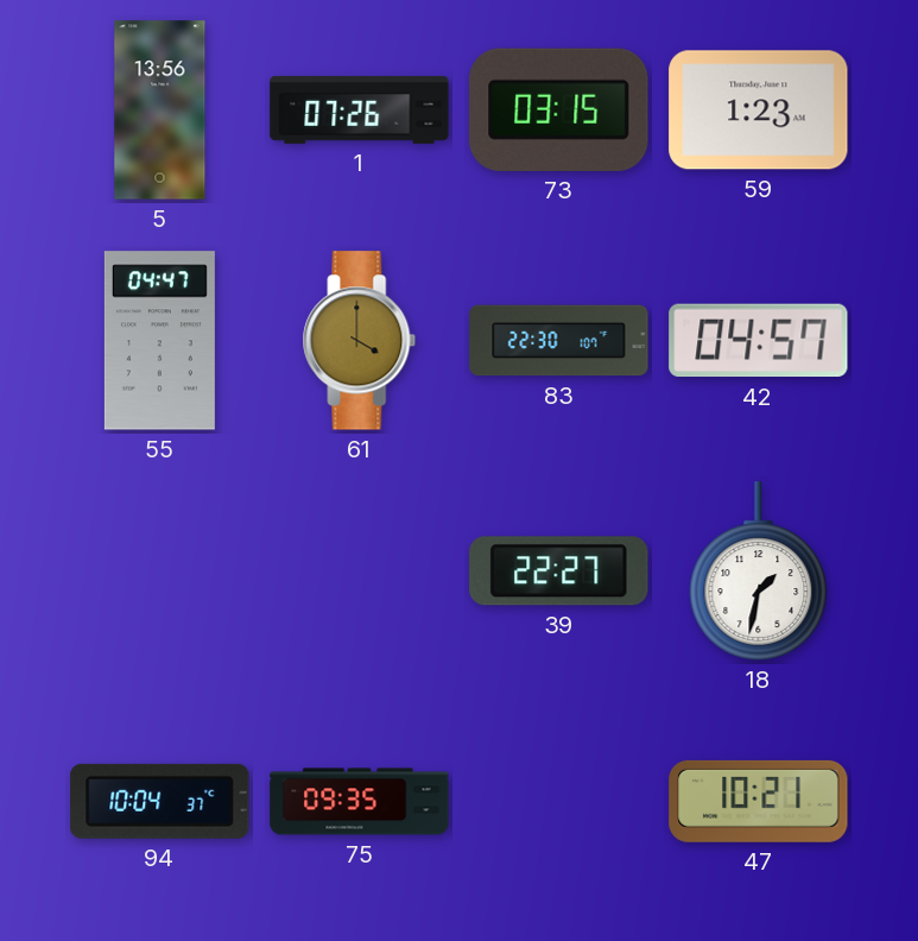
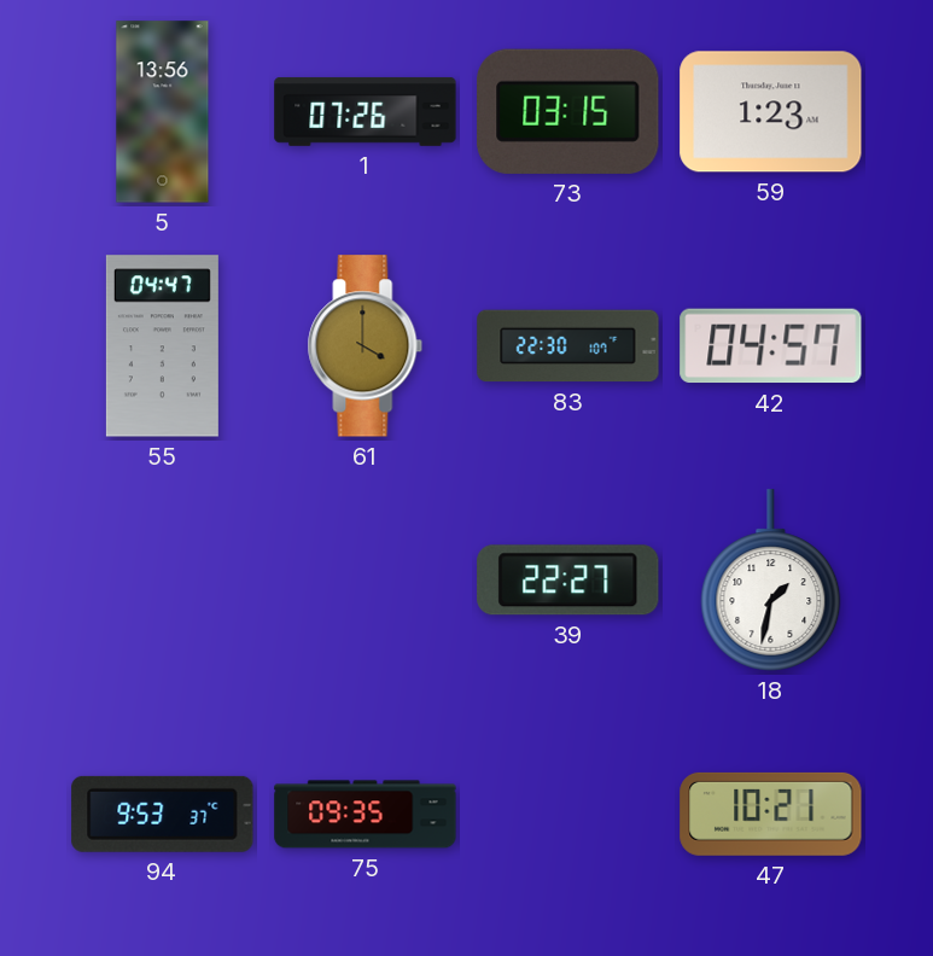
94: 10:04 -> 9:53
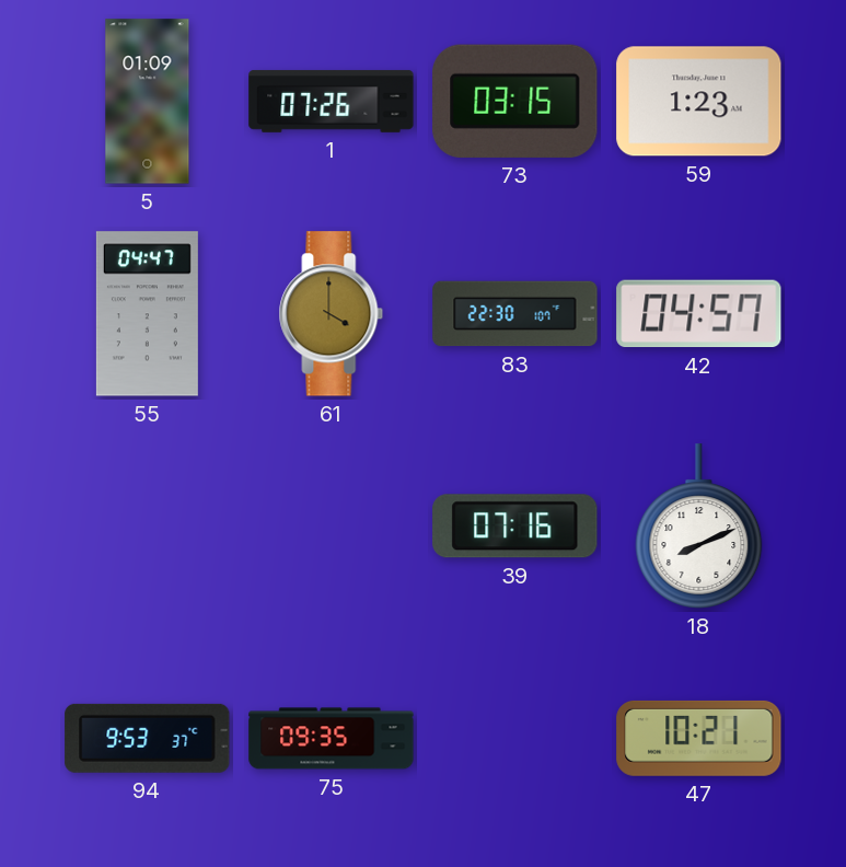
5: 13:56 -> 01:09
39: 22:27 -> 07:16
18: 1:32 -> 8:11
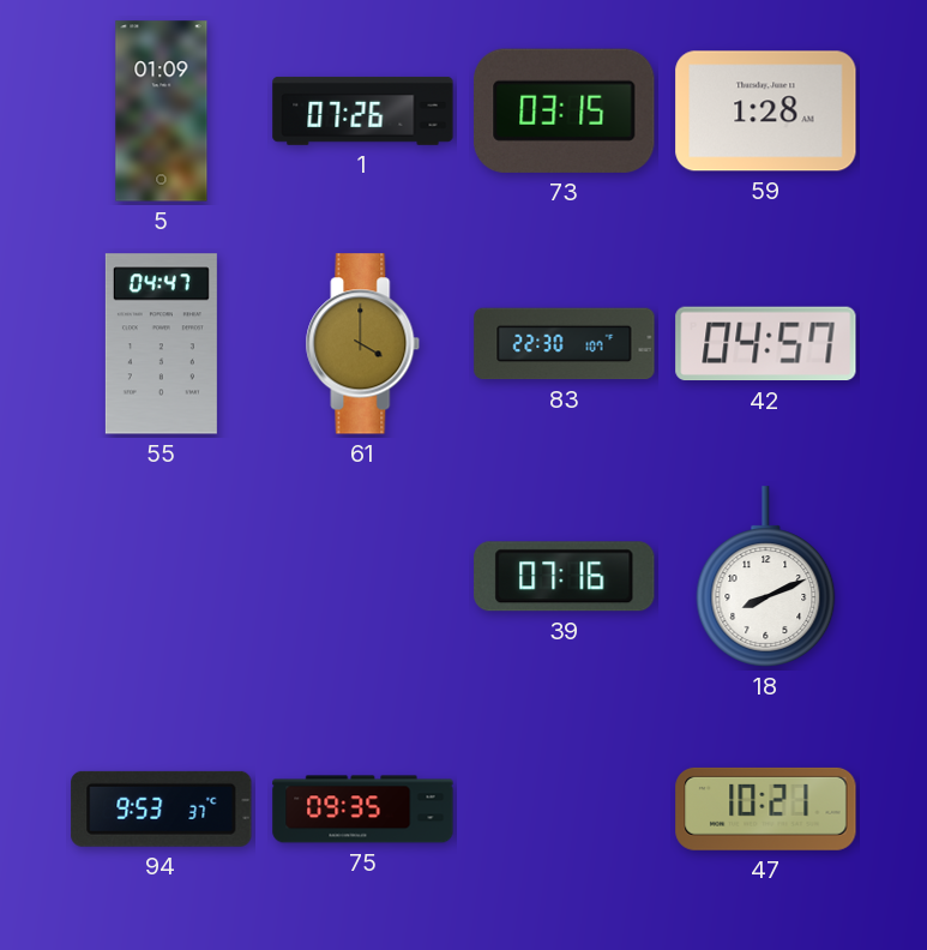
59: 1:23 -> 1:28
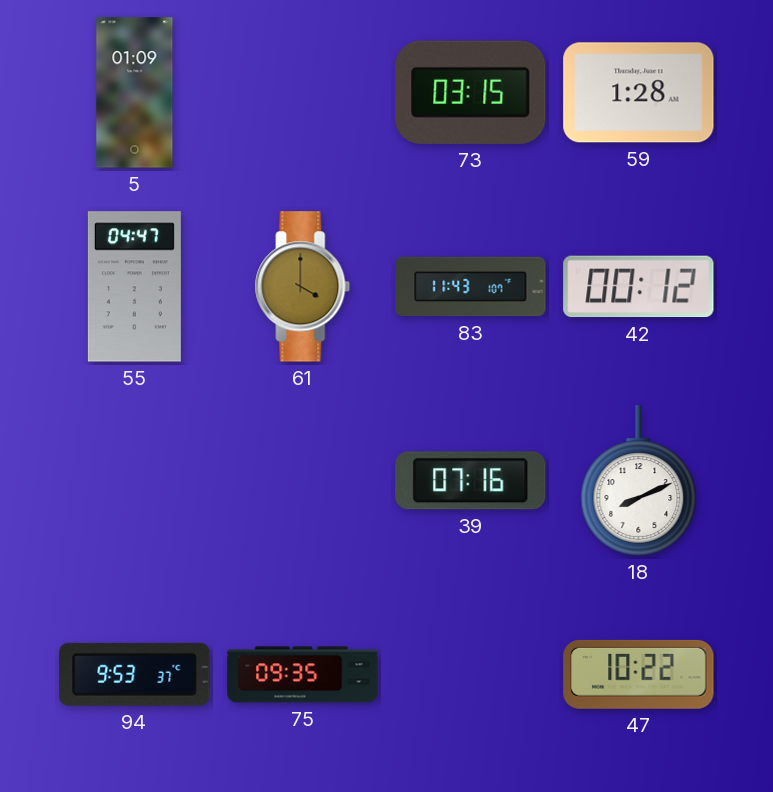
1: 07:26 -> none
83: 22:30 -> 11:43
42: 04:57 -> 00:12
47: 10:21 -> 10:22
